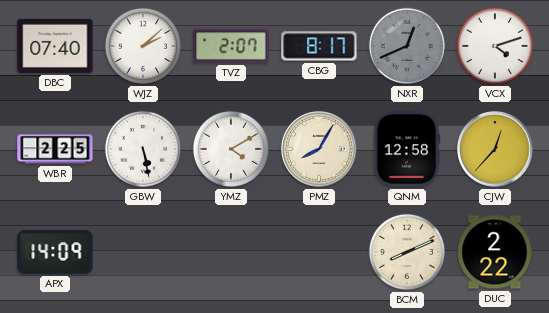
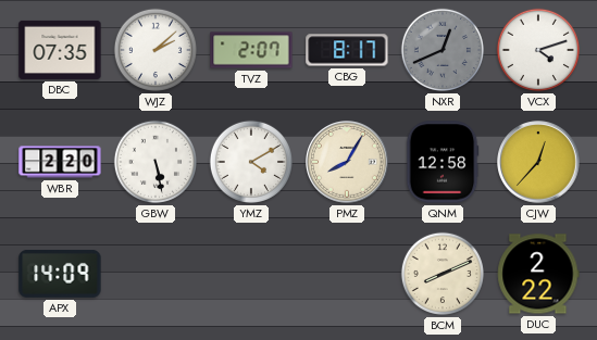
DBC: 07:40 -> 07:35
WBR: 2:25 -> 2:20
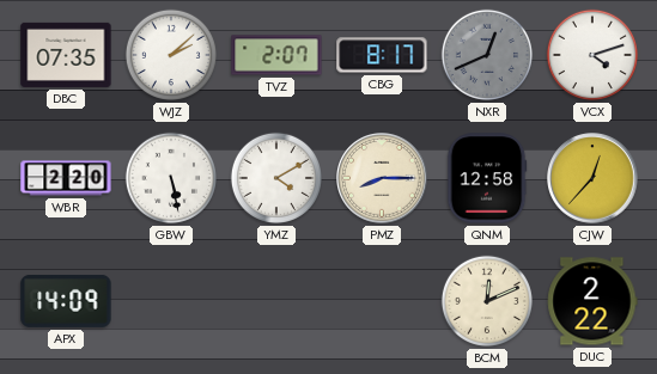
PMZ: 8:05 -> 8:15
BCM: 8:11 -> 12:11
